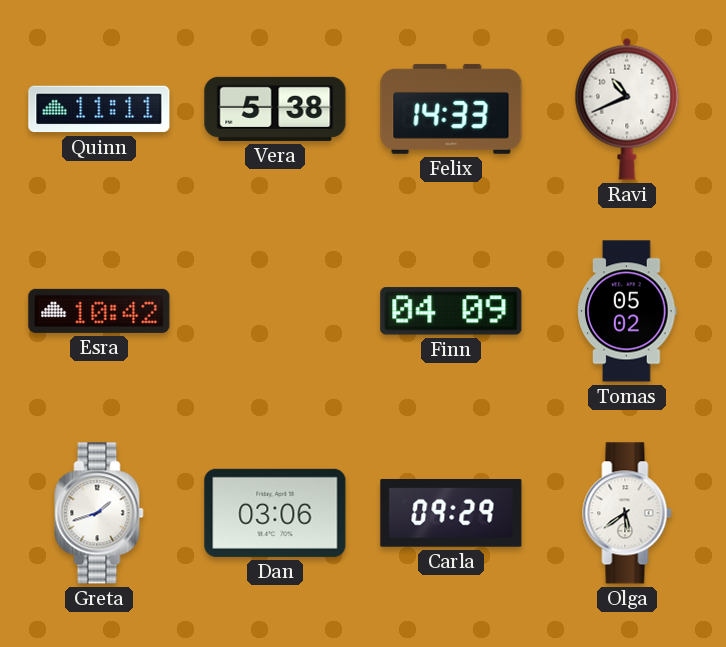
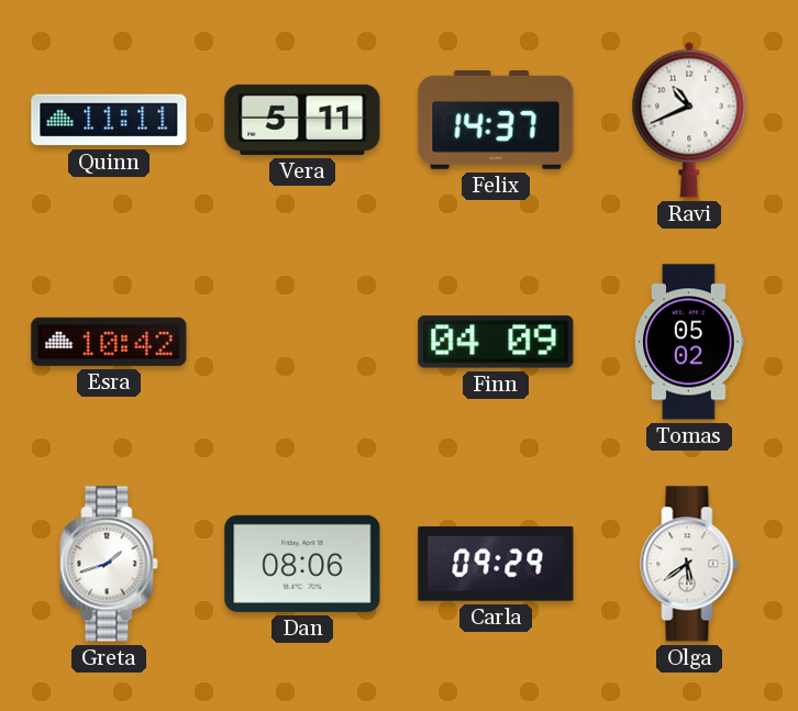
Vera: 5:38 -> 5:11
Felix: 14:33 -> 14:37
Dan: 03:06 -> 08:06
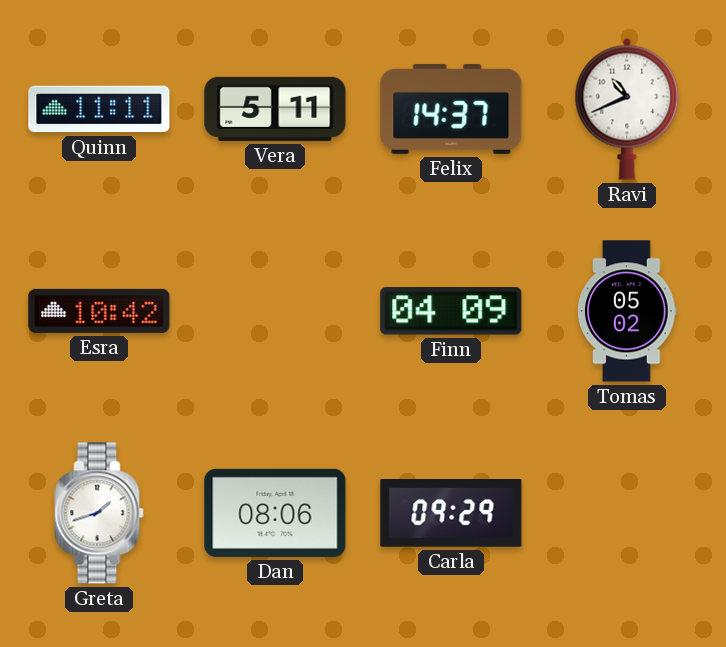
Olga: 5:39 -> none
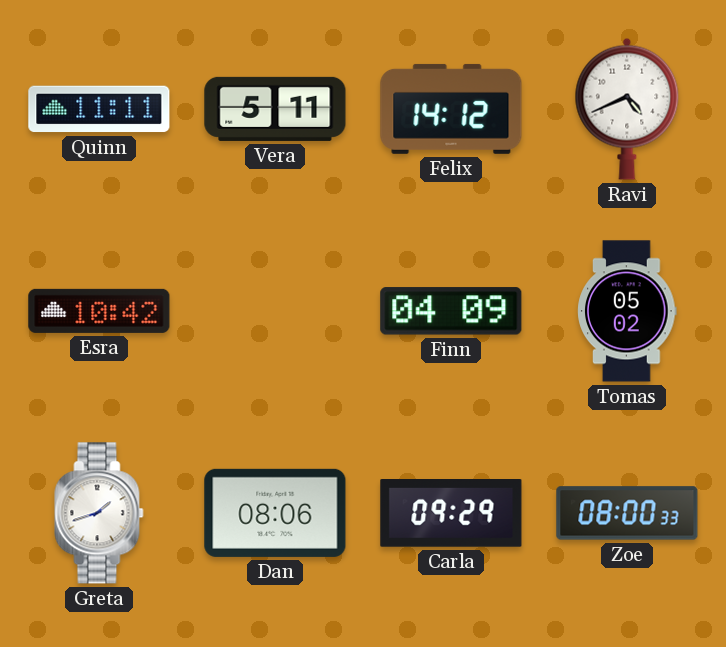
Felix: 14:37 -> 14:12
Ravi: 10:41 -> 4:41
Zoe: none -> 08:00
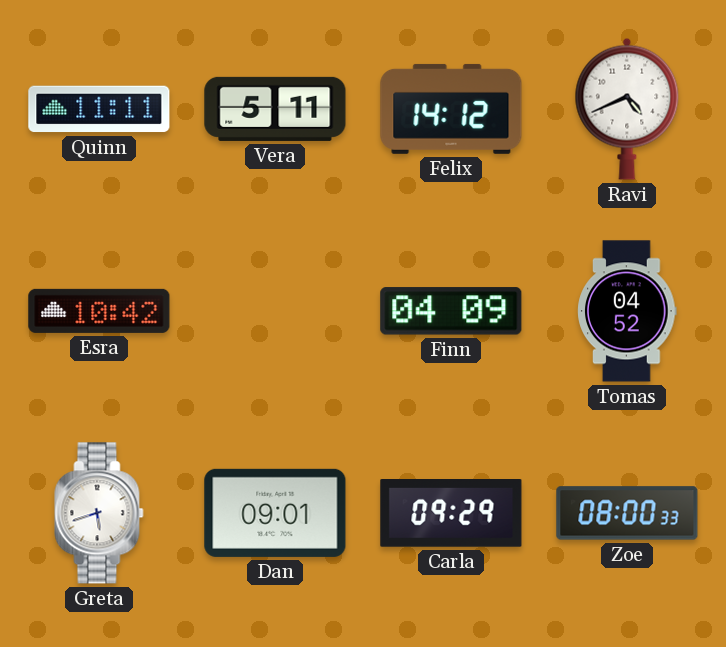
Tomas: 05:02 -> 04:52
Greta: 1:42 -> 5:42
Dan: 08:06 -> 09:01
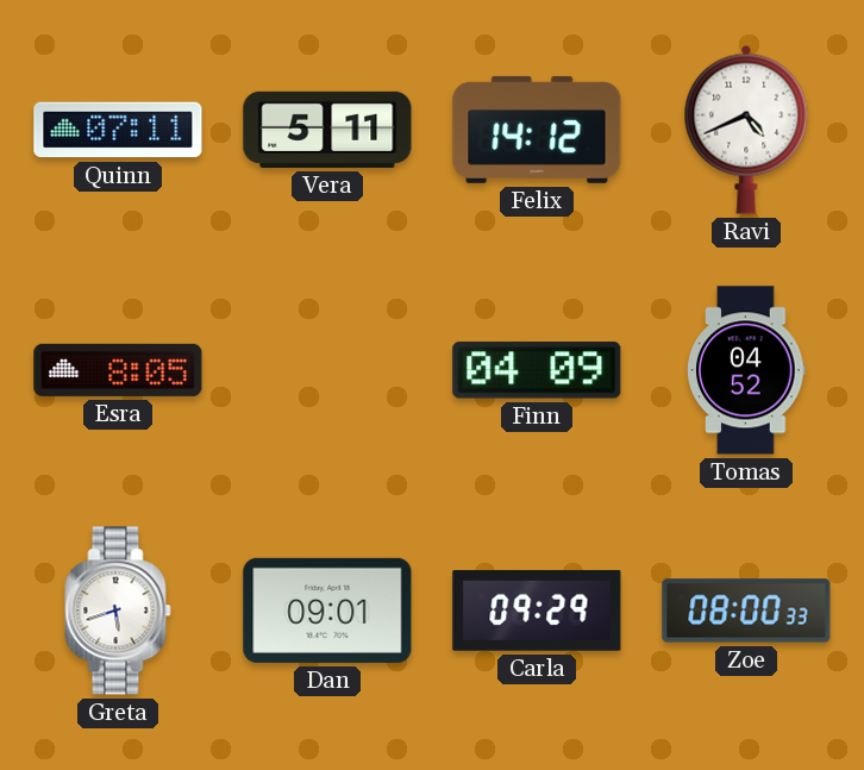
Quinn: 11:11 -> 07:11
Esra: 10:42 -> 8:05
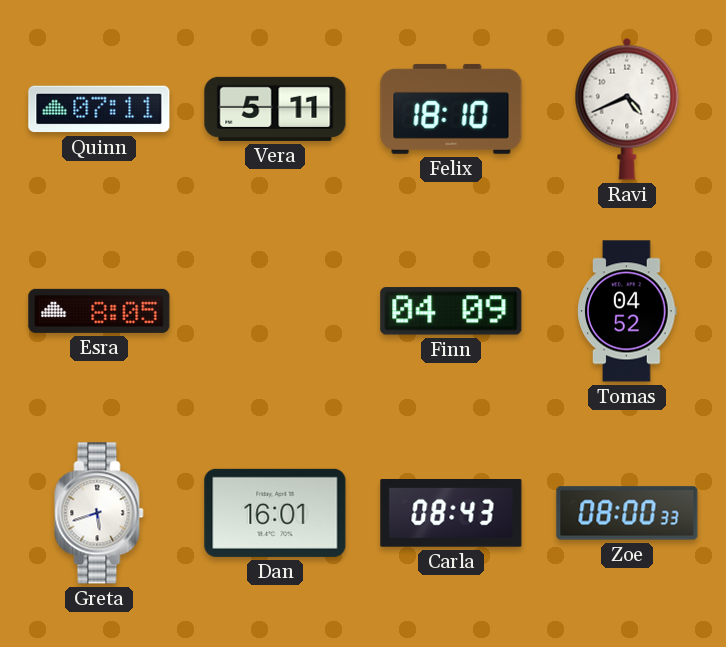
Felix: 14:12 -> 18:10
Dan: 09:01 -> 16:01
Carla: 09:29 -> 08:43
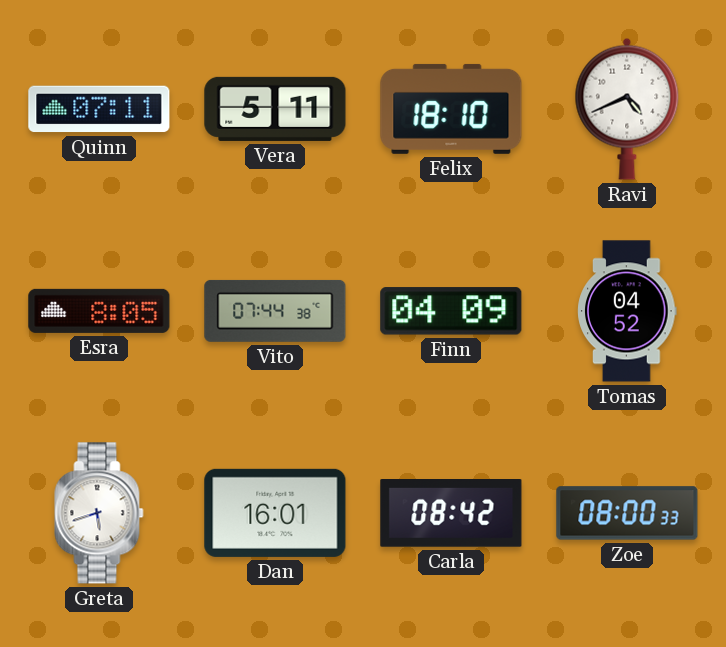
Vito: none -> 07:44
Carla: 08:43 -> 08:42
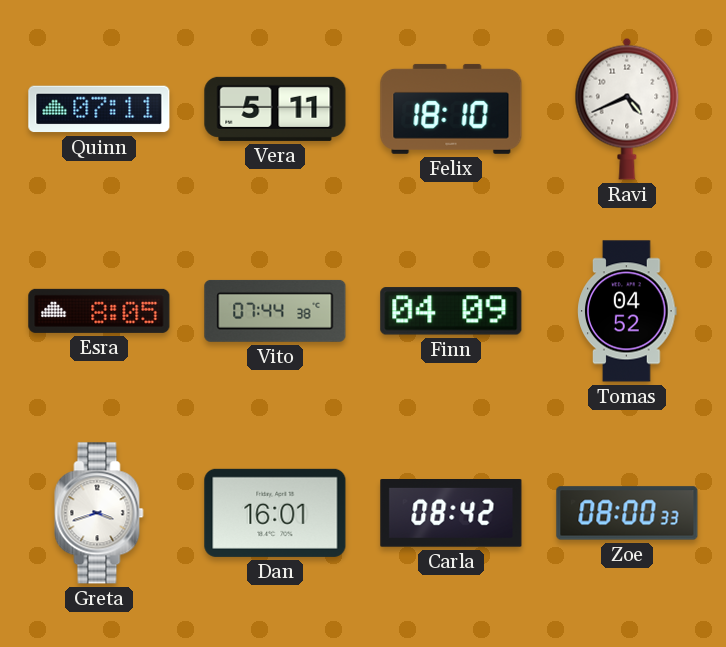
Greta: 5:42 -> 3:42
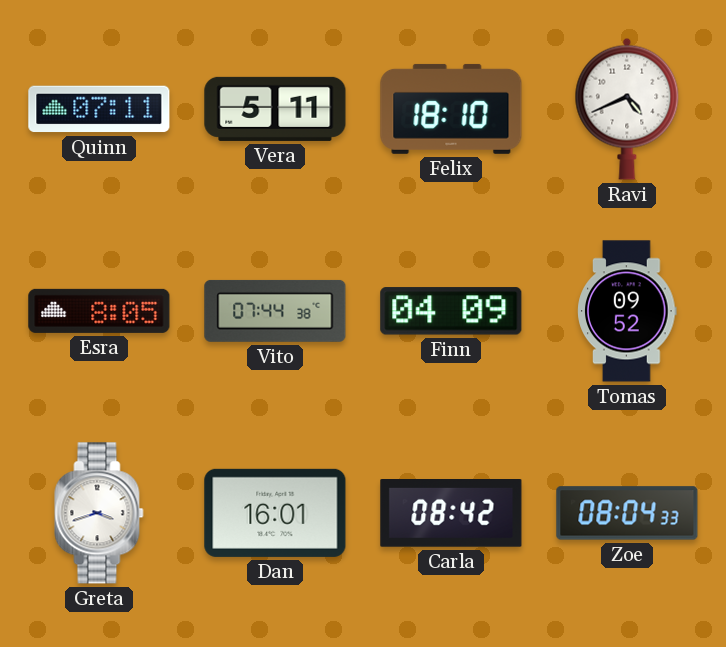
Tomas: 04:52 -> 09:52
Zoe: 08:00 -> 08:04
